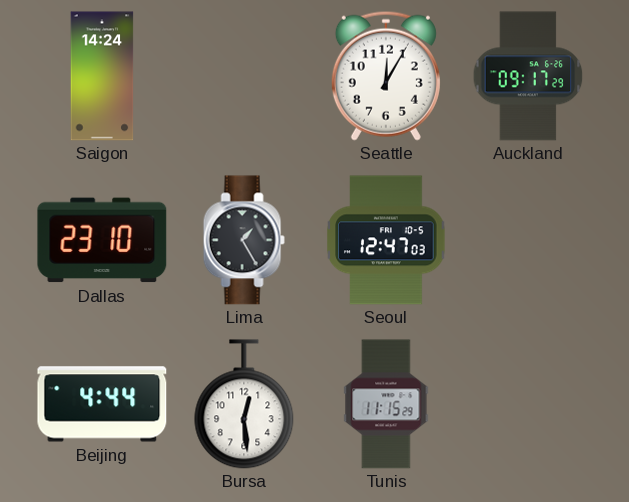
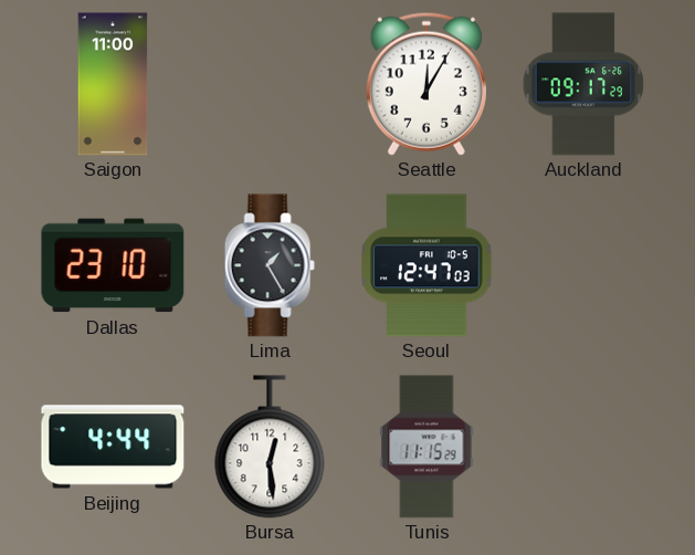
Saigon: 14:24 -> 11:00
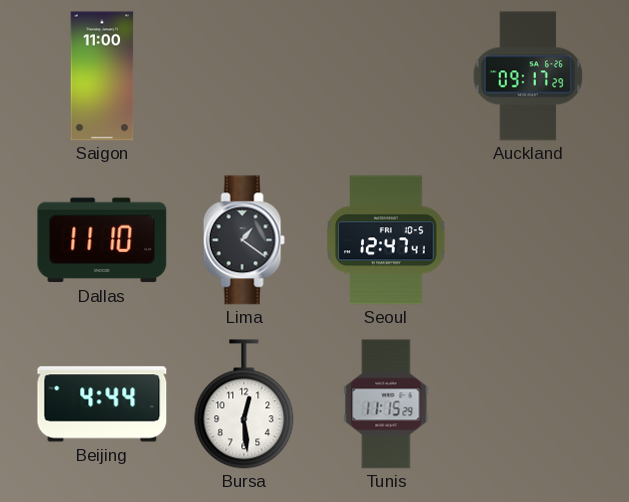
Seattle: 12:05 -> none
Dallas: 23:10 -> 11:10
Lima: 1:25 -> 1:21
Seoul: 12:47:03 -> 12:47:41
